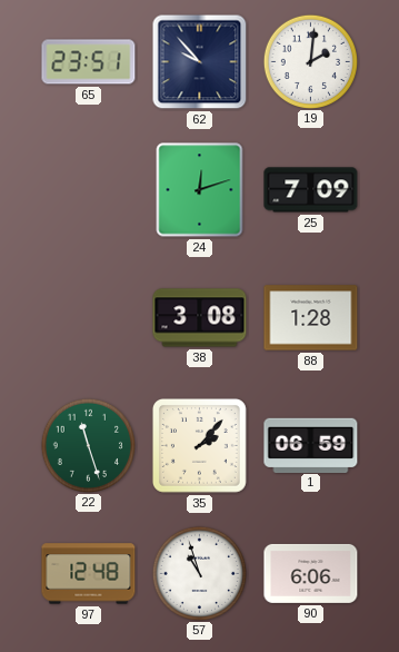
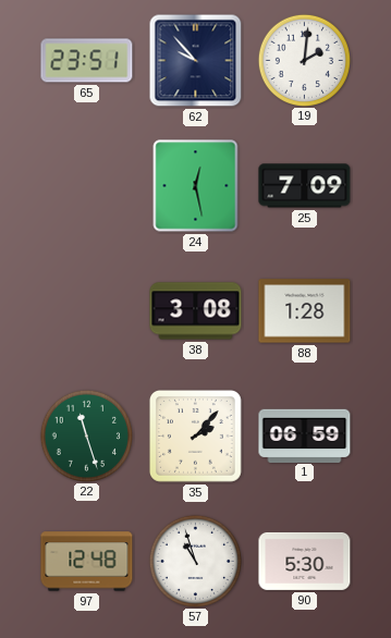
24: 12:12 -> 12:28
90: 6:06 -> 5:30
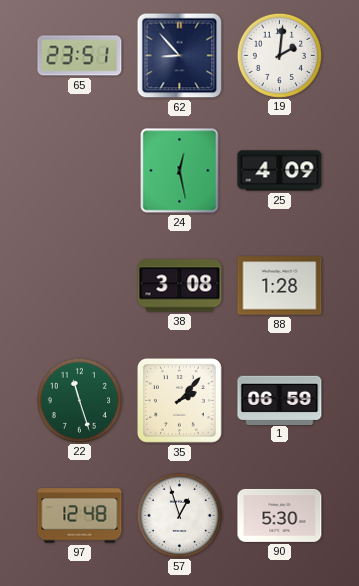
62: 9:53 -> 8:53
25: 7:09 -> 4:09
57: 10:57 -> 12:57
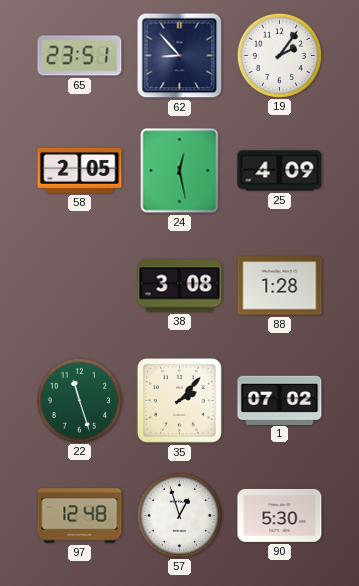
19: 2:01 -> 2:06
58: none -> 2:05
1: 06:59 -> 07:02
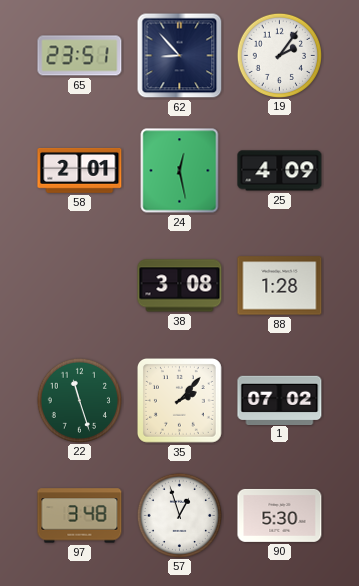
58: 2:05 -> 2:01
97: 12:48 -> 3:48
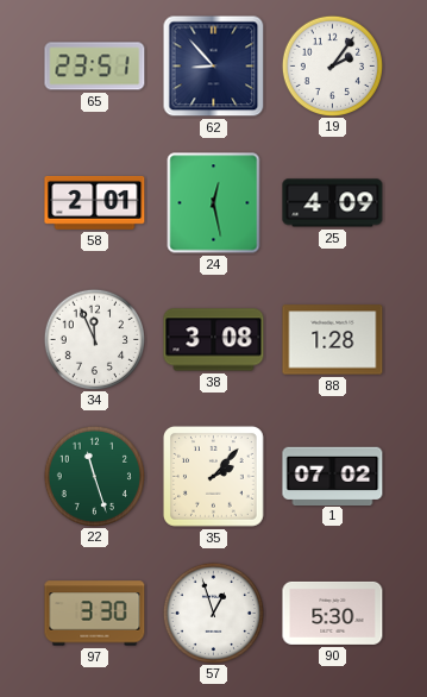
34: none -> 11:56
97: 3:48 -> 3:30
